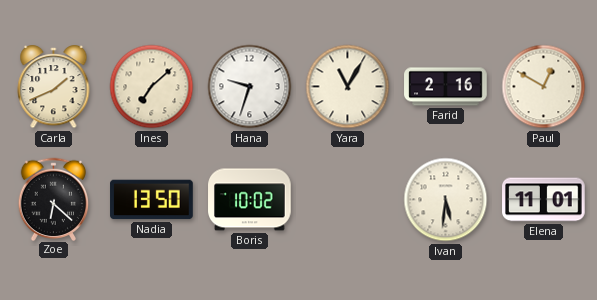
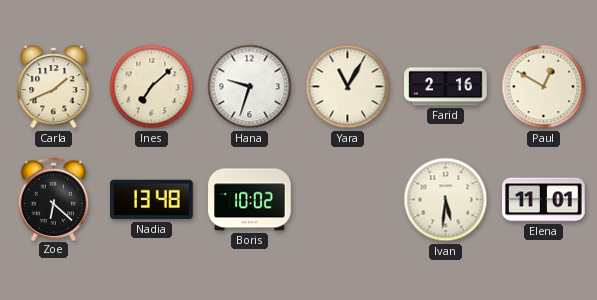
Nadia: 13:50 -> 13:48
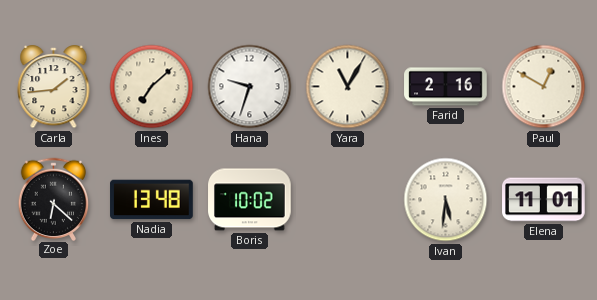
Carla: 1:41 -> 1:44
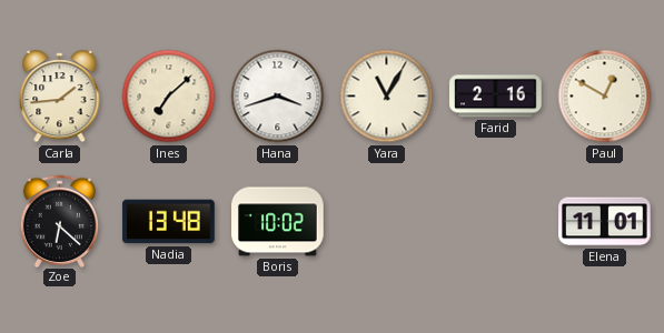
Hana: 9:33 -> 3:42
Ivan: 5:31 -> none
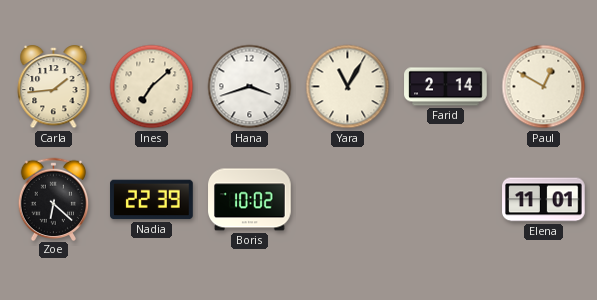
Farid: 2:16 -> 2:14
Nadia: 13:48 -> 22:39
